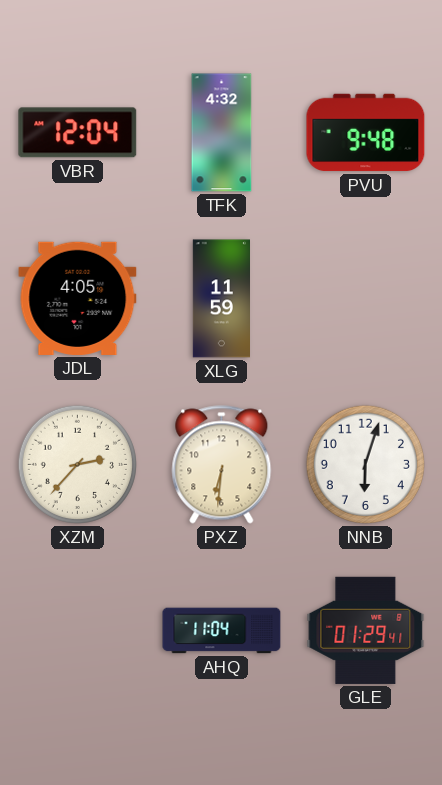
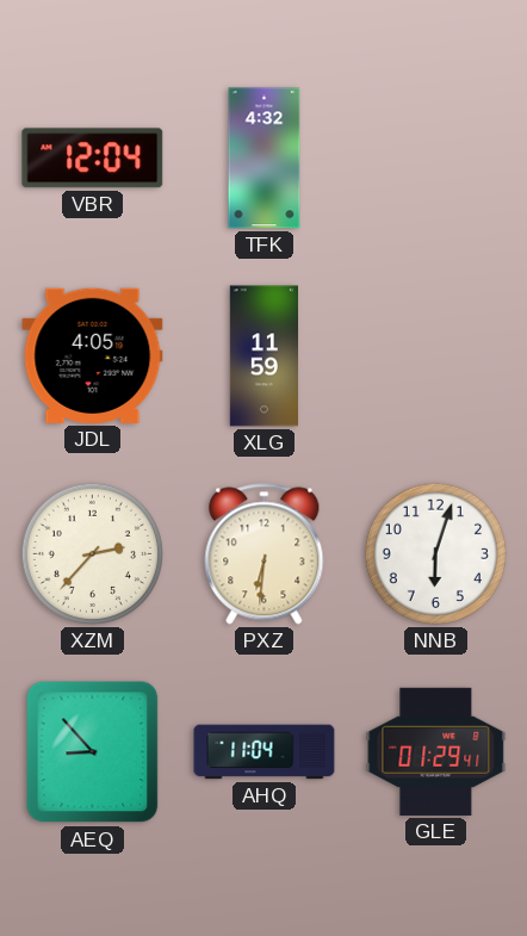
PVU: 9:48 -> none
AEQ: none -> 8:53
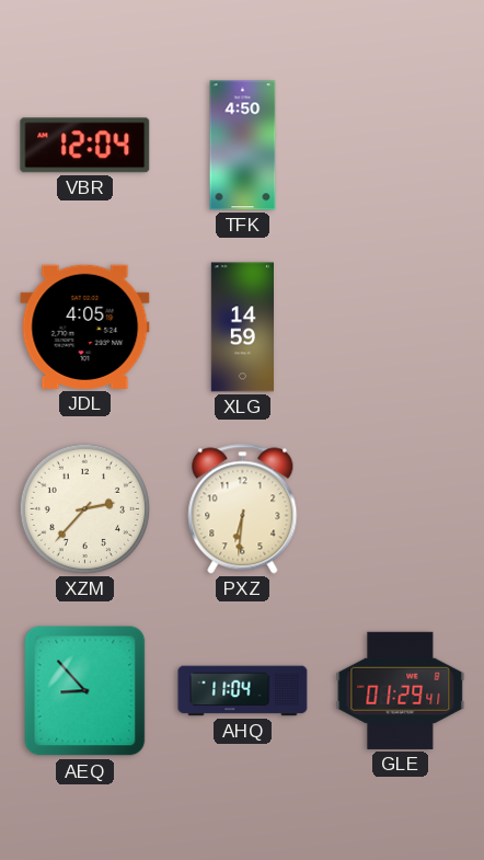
TFK: 4:32 -> 4:50
XLG: 11:59 -> 14:59
NNB: 6:03 -> none
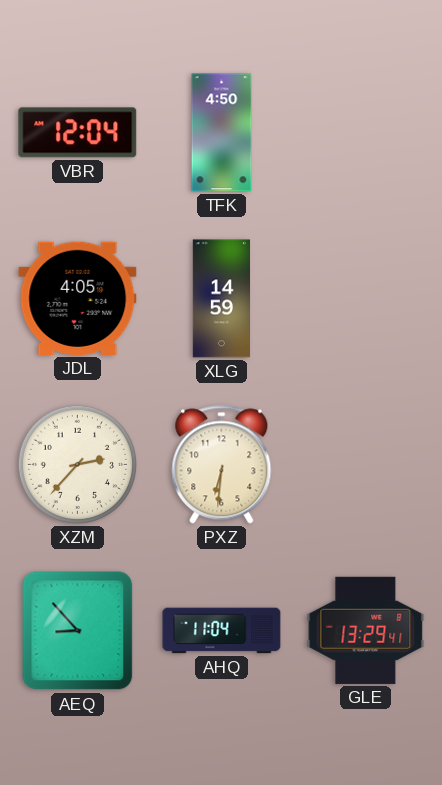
GLE: 01:29 -> 13:29
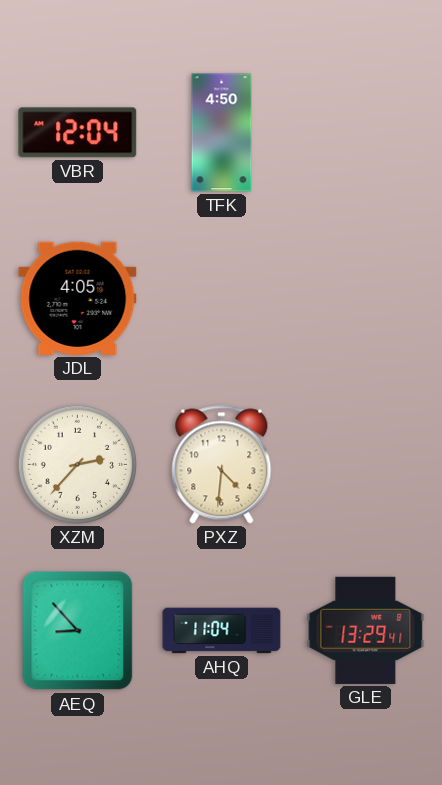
XLG: 14:59 -> none
PXZ: 6:31 -> 4:31
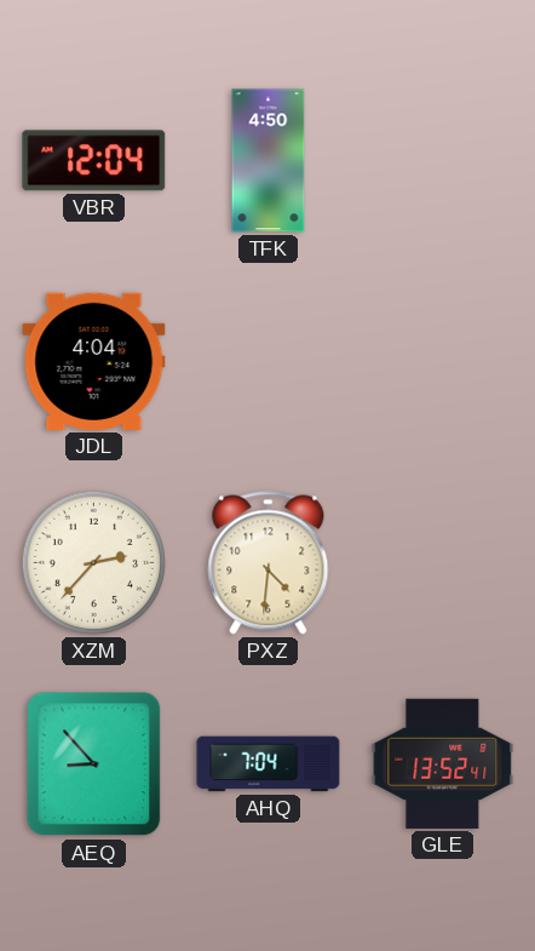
JDL: 4:05 -> 4:04
AHQ: 11:04 -> 7:04
GLE: 13:29 -> 13:52
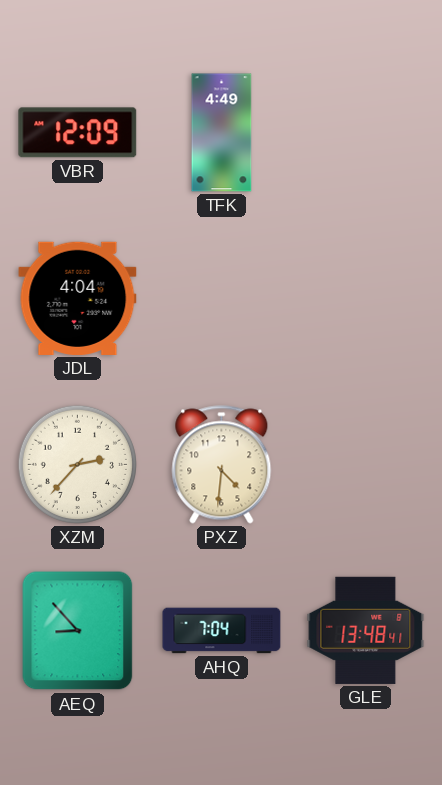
VBR: 12:04 -> 12:09
TFK: 4:50 -> 4:49
GLE: 13:52 -> 13:48
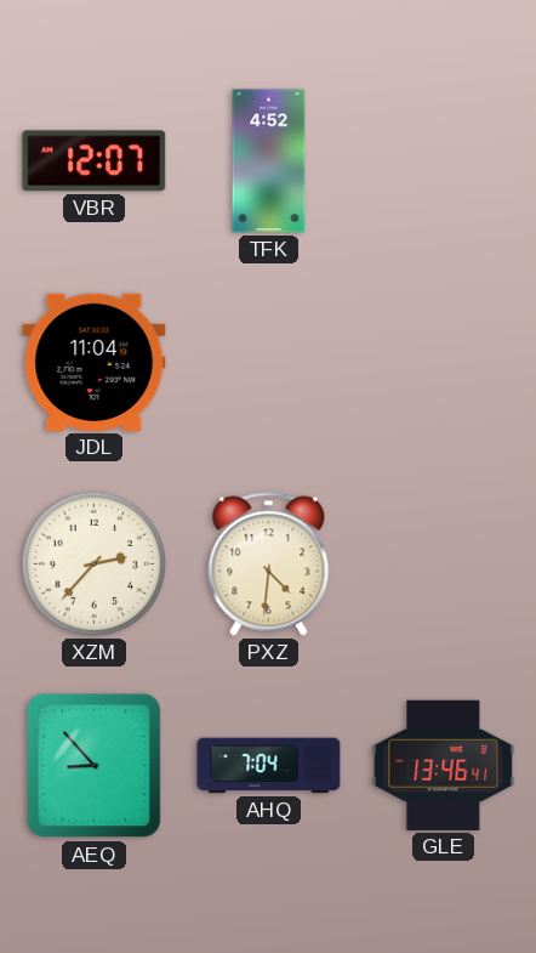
VBR: 12:09 -> 12:07
TFK: 4:49 -> 4:52
JDL: 4:04 -> 11:04
GLE: 13:48 -> 13:46
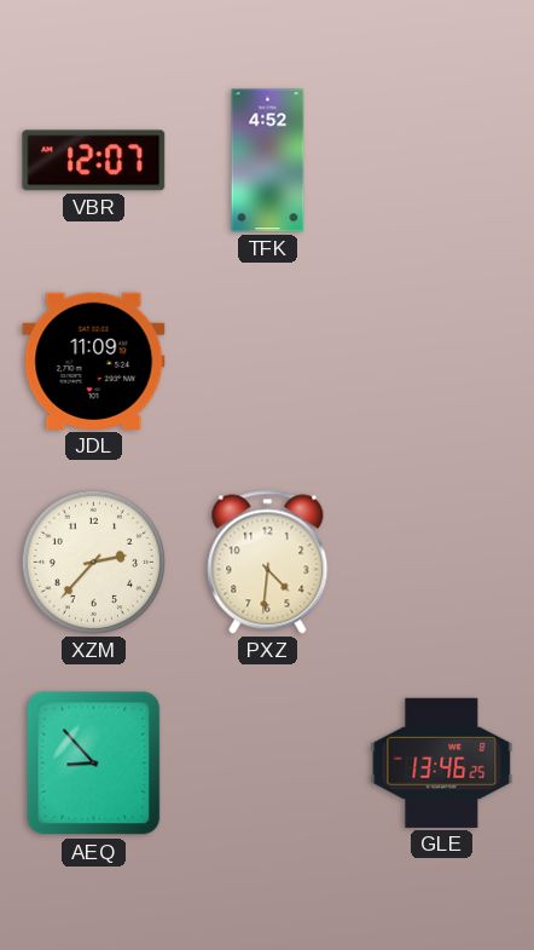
JDL: 11:04 -> 11:09
AHQ: 7:04 -> none
GLE: 13:46:41 -> 13:46:25
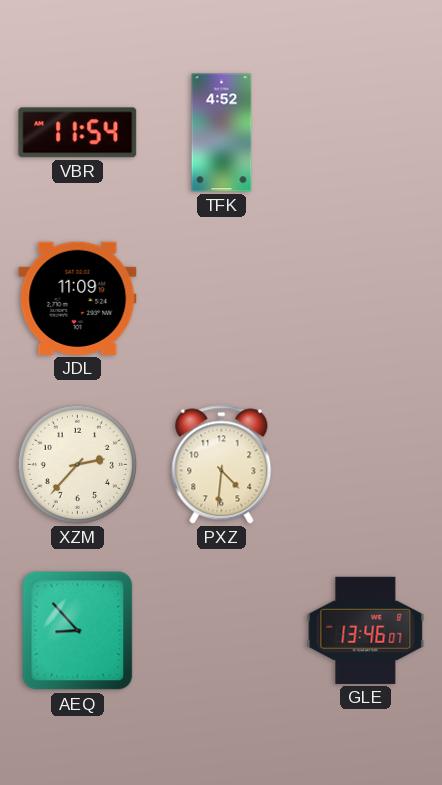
VBR: 12:07 -> 11:54
GLE: 13:46:25 -> 13:46:07
